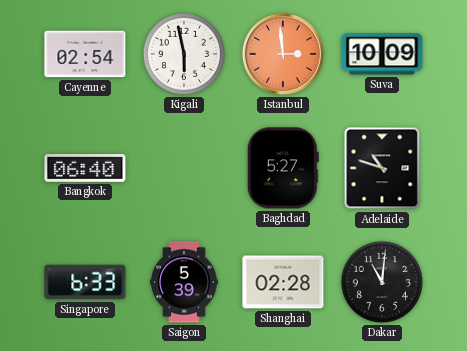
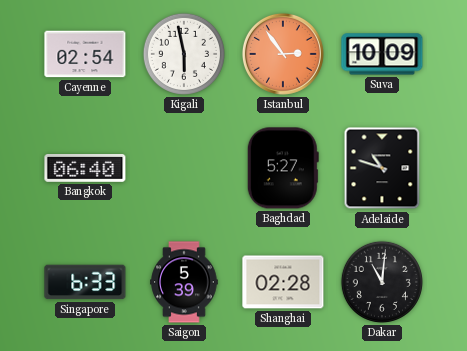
Istanbul: 2:59 -> 2:54
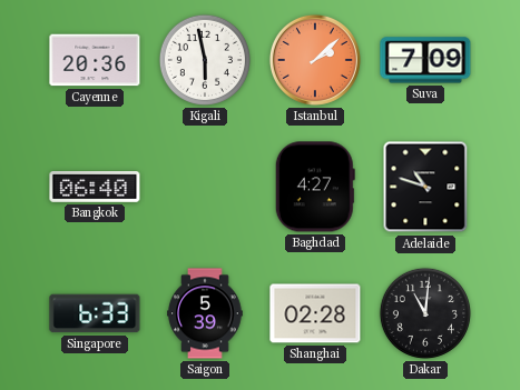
Cayenne: 02:54 -> 20:36
Istanbul: 2:54 -> 2:08
Suva: 10:09 -> 7:09
Baghdad: 5:27 -> 4:27
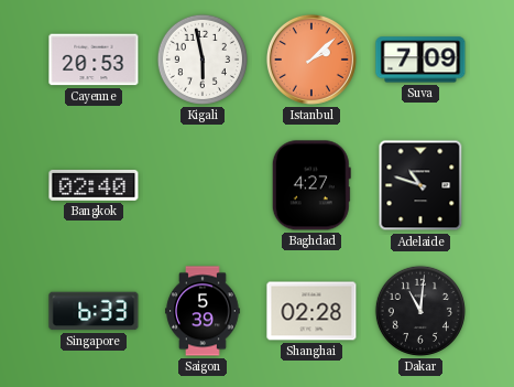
Cayenne: 20:36 -> 20:53
Bangkok: 06:40 -> 02:40
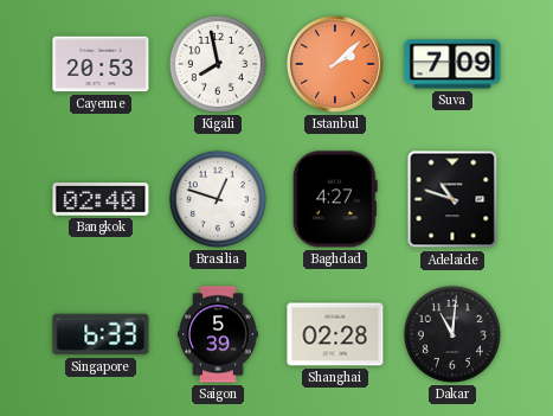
Kigali: 5:58 -> 7:58
Brasilia: none -> 12:48
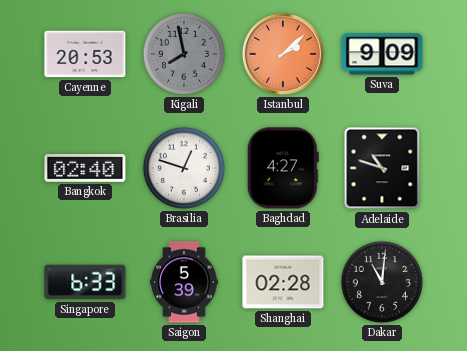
Kigali dial: white -> grey
Suva: 7:09 -> 9:09
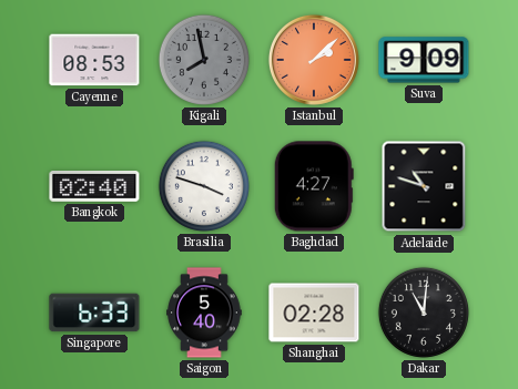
Cayenne: 20:53 -> 08:53
Brasilia: 12:48 -> 3:48
Saigon: 5:39 -> 5:40
